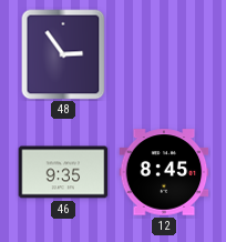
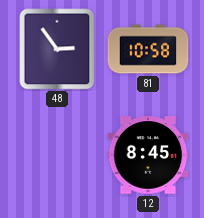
81: none -> 10:58
46: 9:35 -> none
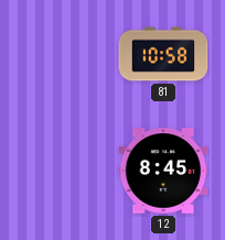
48: 2:54 -> none
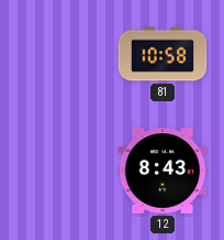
12: 8:45 -> 8:43
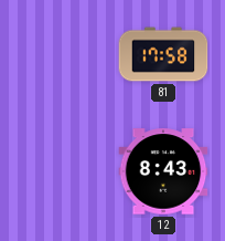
81: 10:58 -> 17:58
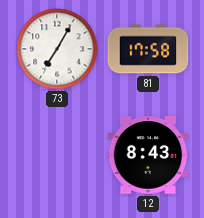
73: none -> 7:05
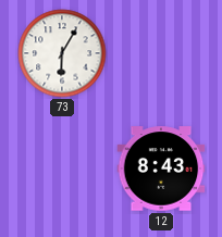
73: 7:05 -> 6:05
81: 17:58 -> none
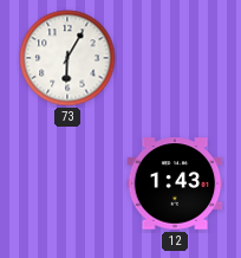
12: 8:43 -> 1:43
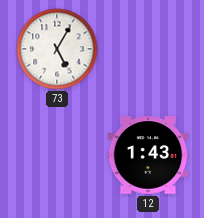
73: 6:05 -> 5:05
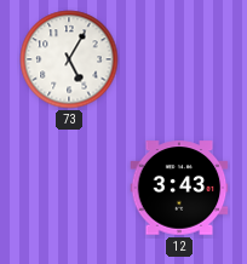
12: 1:43 -> 3:43
